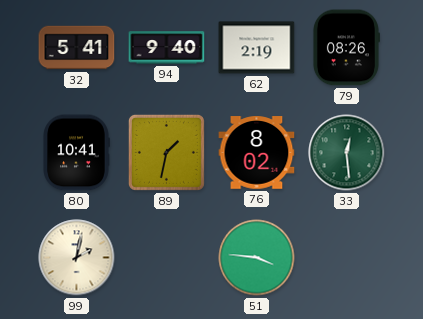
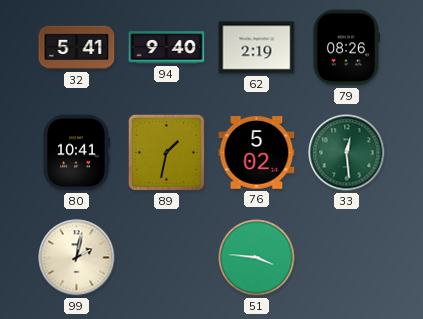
76: 8:02 -> 5:02
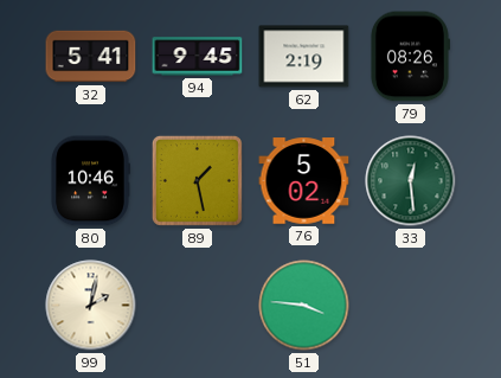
94: 9:40 -> 9:45
80: 10:41 -> 10:46
89: 1:32 -> 1:28
